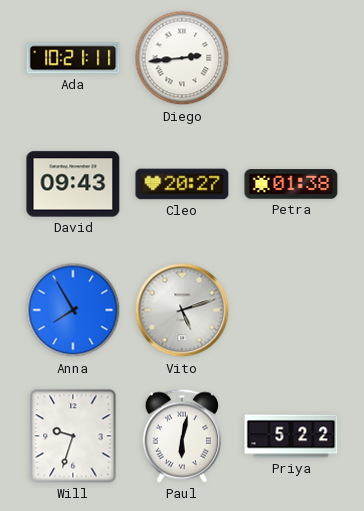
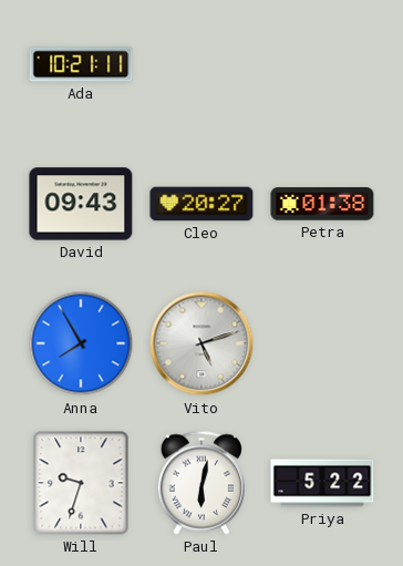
Diego: 2:44 -> none
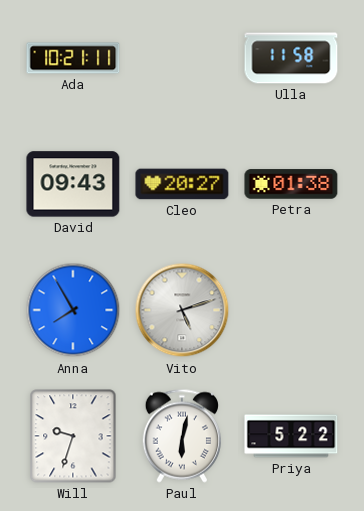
Ulla: none -> 11:58
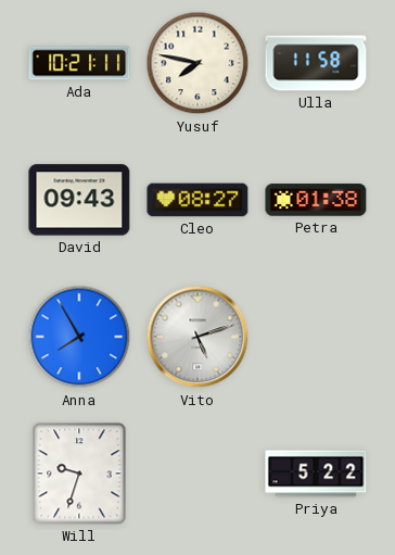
Yusuf: none -> 7:47
Cleo: 20:27 -> 08:27
Paul: 6:02 -> none
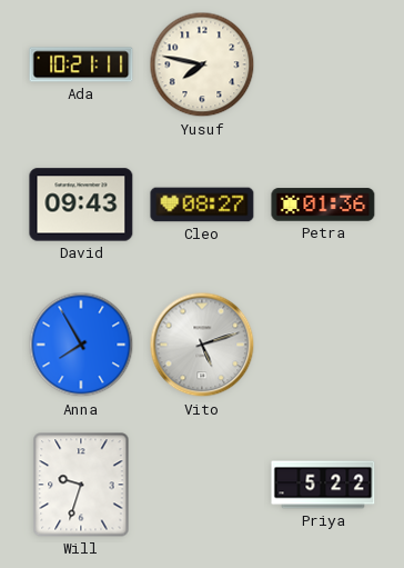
Ulla: 11:58 -> none
Petra: 01:38 -> 01:36
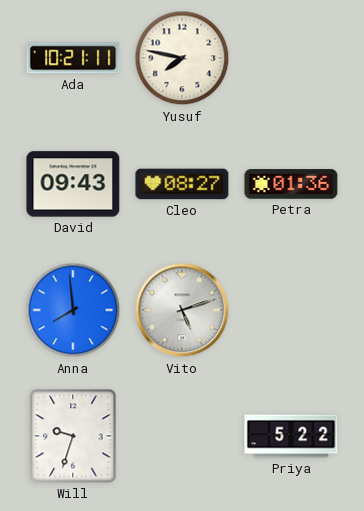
Anna: 7:55 -> 7:59
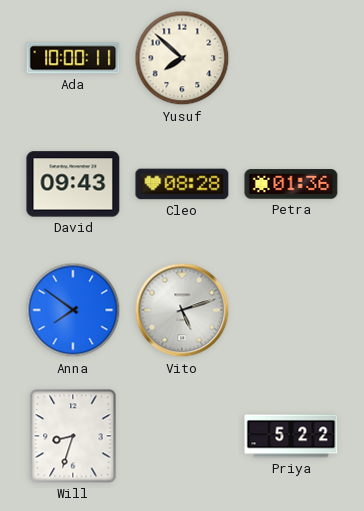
Ada: 10:21 -> 10:00
Yusuf: 7:47 -> 7:52
Cleo: 08:27 -> 08:28
Anna: 7:59 -> 7:51
Will: 9:33 -> 8:33
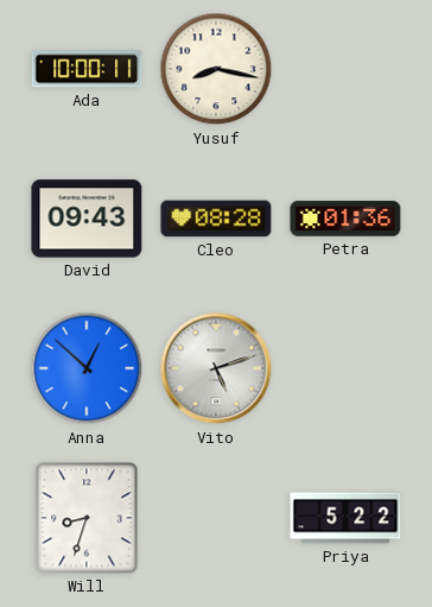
Yusuf: 7:52 -> 8:17
Anna: 7:51 -> 12:52
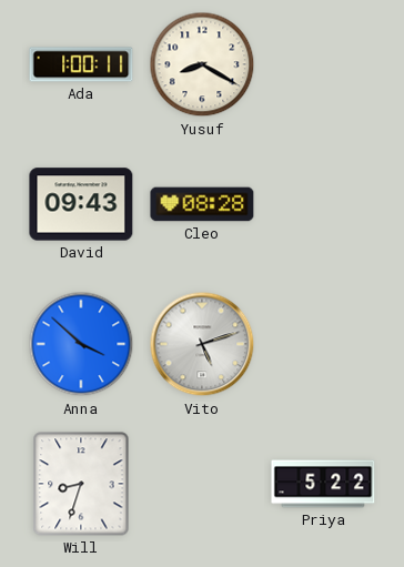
Ada: 10:00 -> 1:00
Yusuf: 8:17 -> 8:20
Petra: 01:36 -> none
Anna: 12:52 -> 3:52
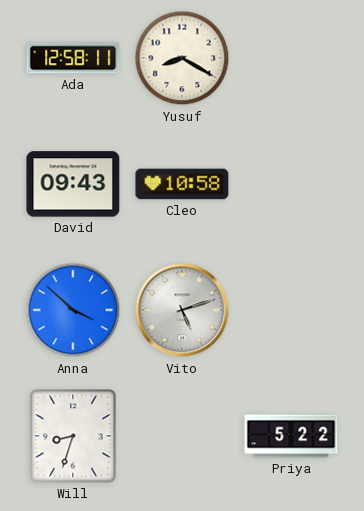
Ada: 1:00 -> 12:58
Cleo: 08:28 -> 10:58
